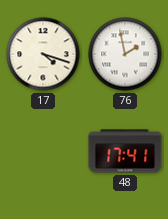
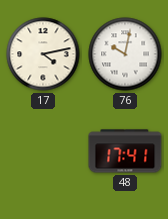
17: 4:18 -> 4:13
76: 1:58 -> 10:02
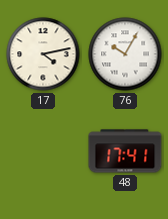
76: 10:02 -> 10:05
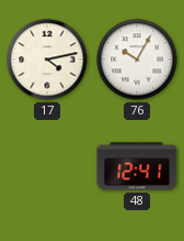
48: 17:41 -> 12:41
